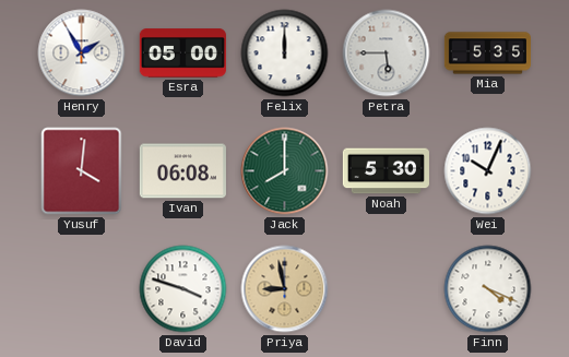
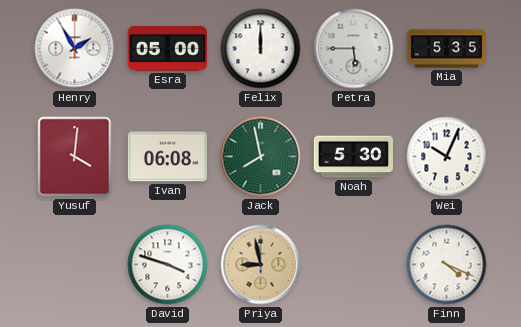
Jack: 8:00 -> 7:58
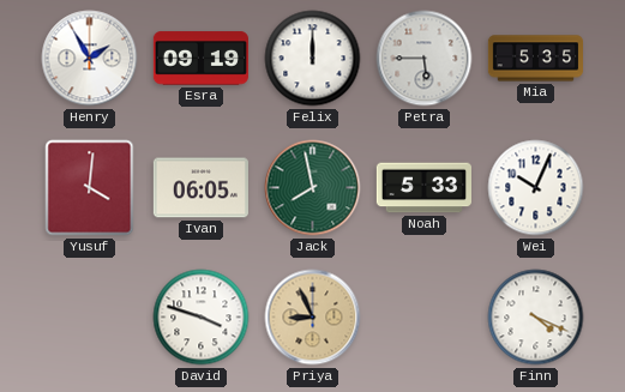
Esra: 05:00 -> 09:19
Ivan: 06:08 -> 06:05
Noah: 5:30 -> 5:33
Priya: 8:58 -> 8:56
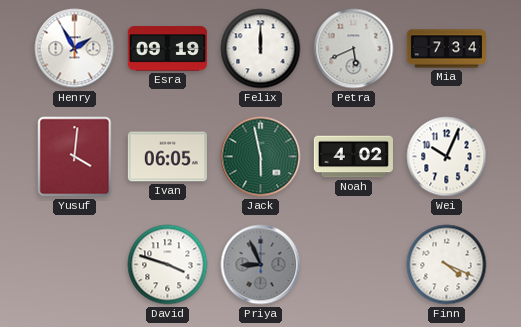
Petra: 5:45 -> 5:41
Mia: 5:35 -> 7:34
Jack: 7:58 -> 5:58
Noah: 5:33 -> 4:02
Priya dial: champagne -> grey
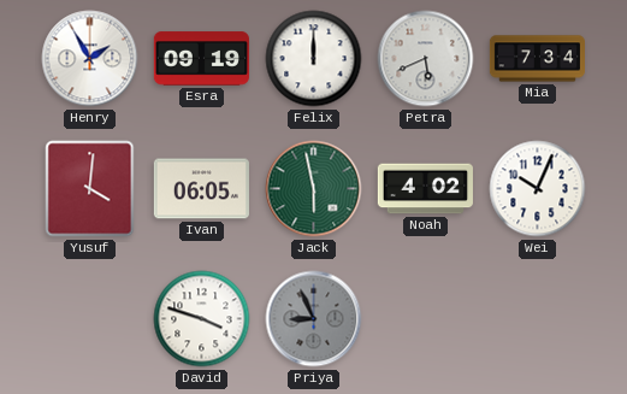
Finn: 4:19 -> none
